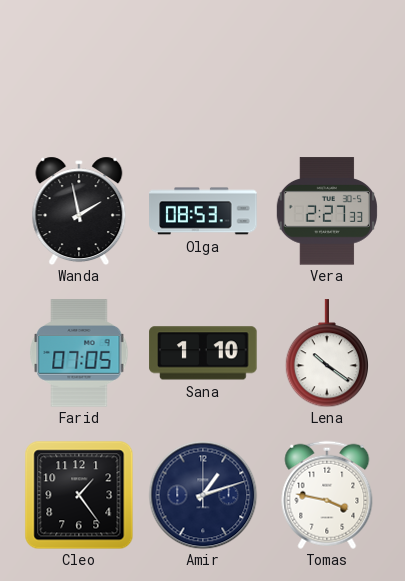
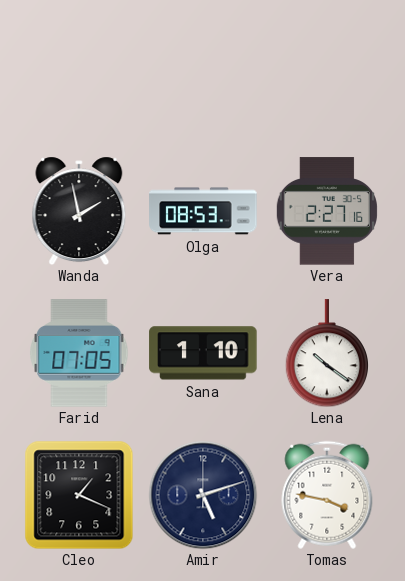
Vera: 2:27:33 -> 2:27:16
Cleo: 1:24 -> 1:19
Amir: 1:12 -> 5:12
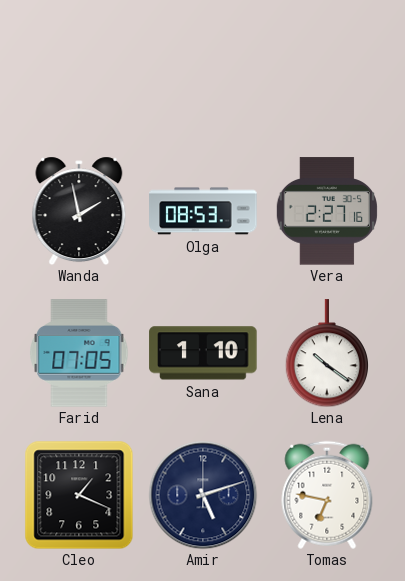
Tomas: 3:47 -> 6:47
